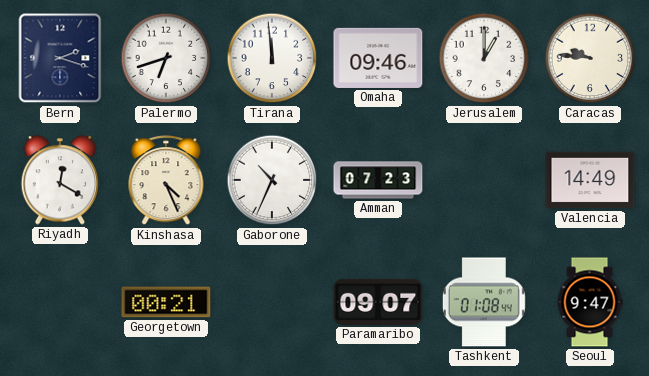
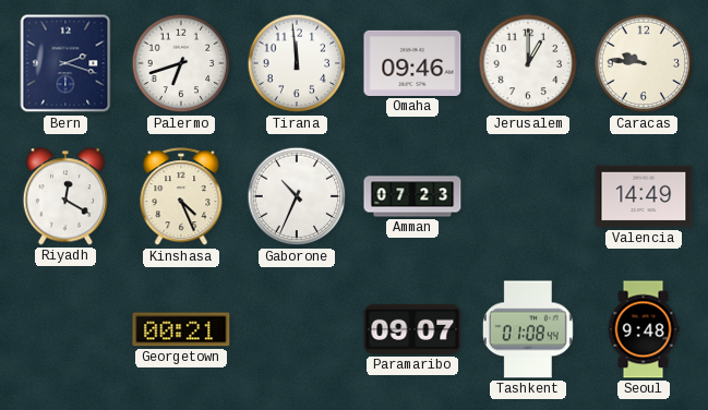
Seoul: 9:47 -> 9:48
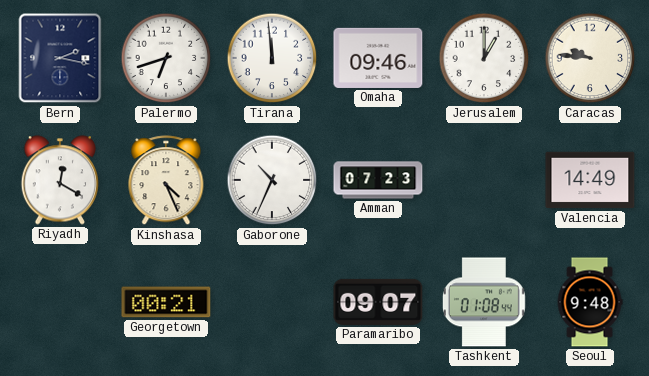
Bern: 2:18 -> 2:17
